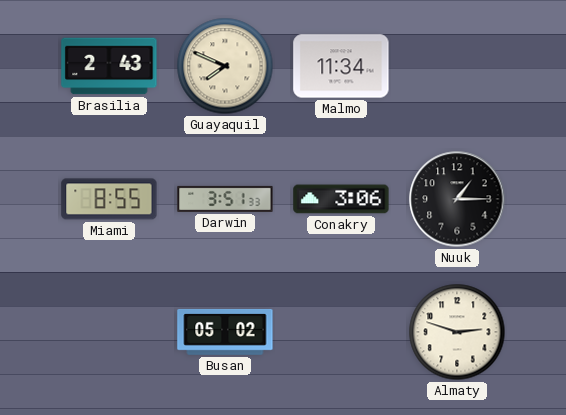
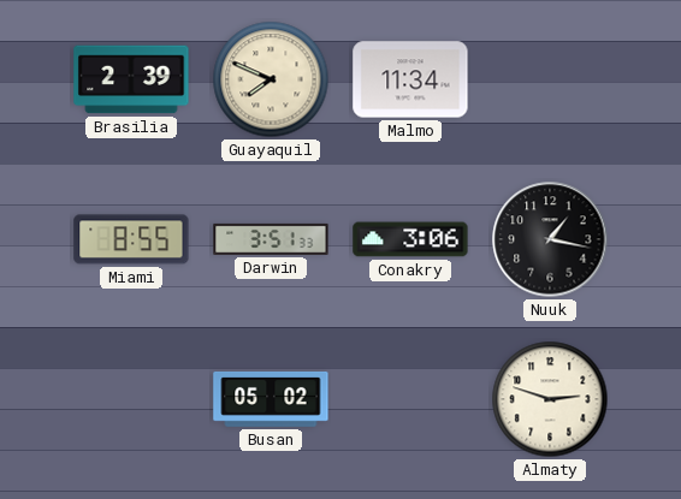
Brasilia: 2:43 -> 2:39
Nuuk: 1:15 -> 1:17
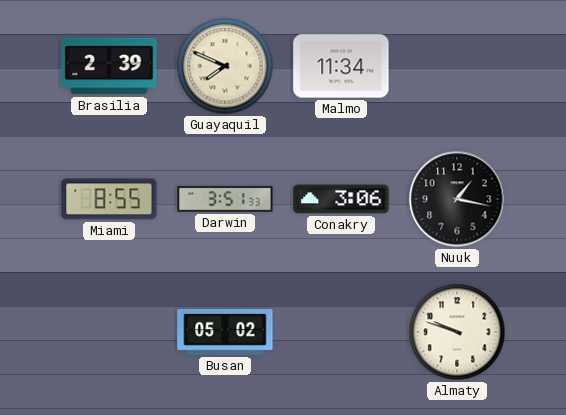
Almaty: 2:48 -> 9:48
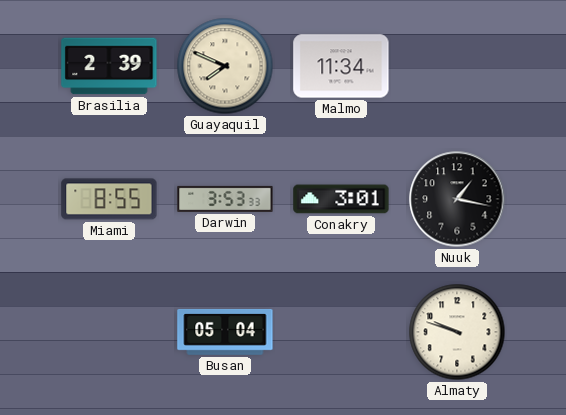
Darwin: 3:51 -> 3:53
Conakry: 3:06 -> 3:01
Busan: 05:02 -> 05:04
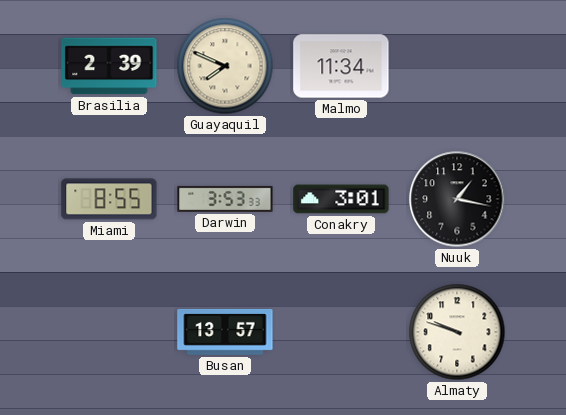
Busan: 05:04 -> 13:57
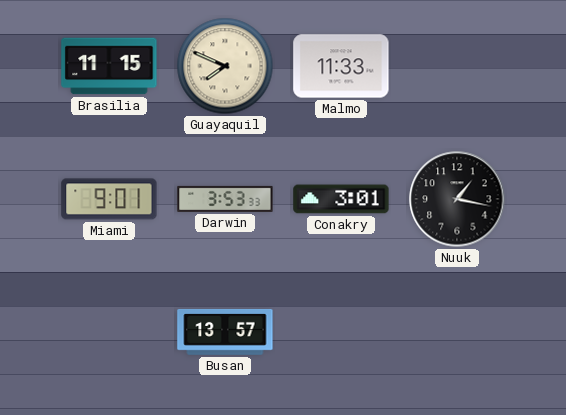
Brasilia: 2:39 -> 11:15
Malmo: 11:34 -> 11:33
Miami: 8:55 -> 9:01
Almaty: 9:48 -> none
